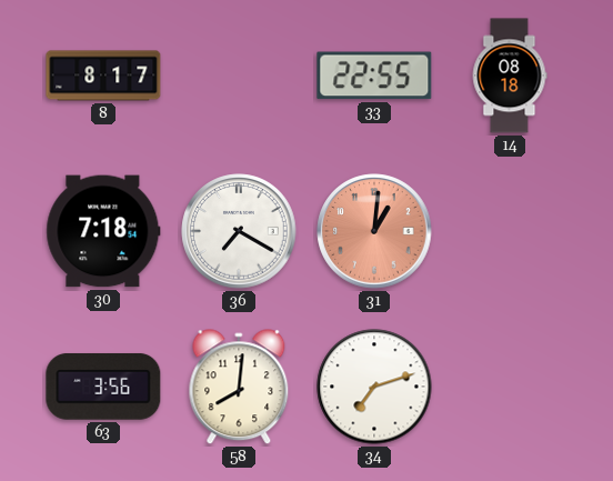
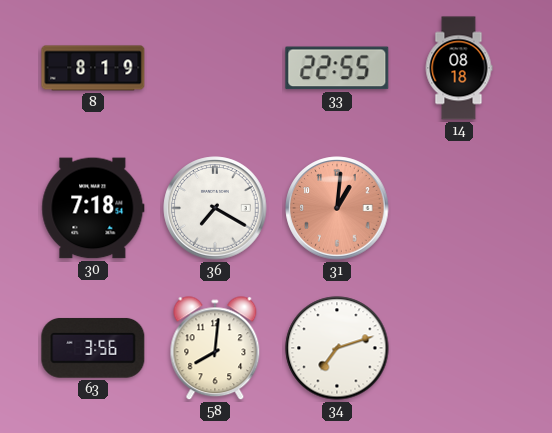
8: 8:17 -> 8:19
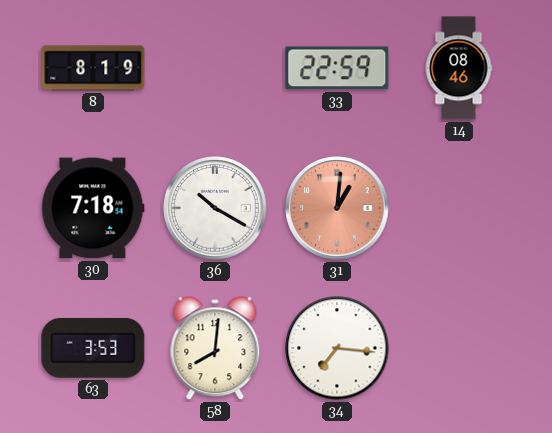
33: 22:55 -> 22:59
14: 08:18 -> 08:46
36: 7:20 -> 10:20
63: 3:56 -> 3:53
34: 7:12 -> 7:16
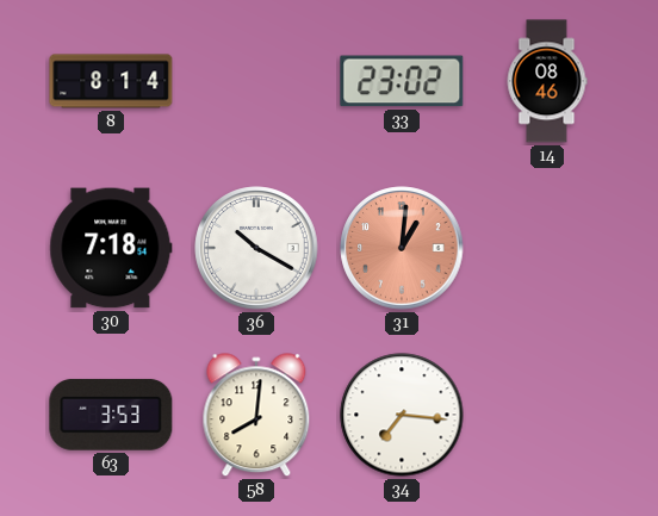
8: 8:19 -> 8:14
33: 22:59 -> 23:02
